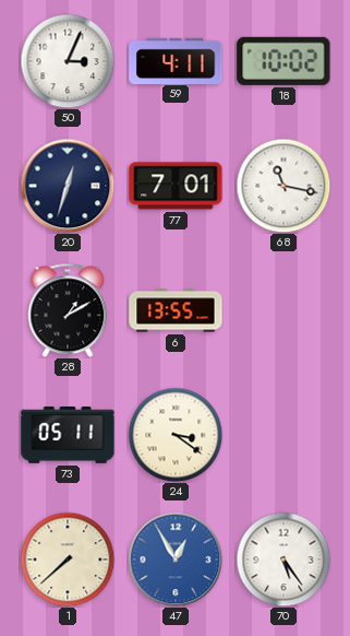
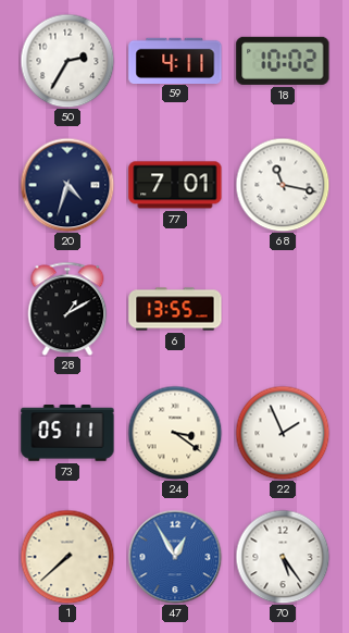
50: 3:04 -> 2:35
20: 12:33 -> 4:33
22: none -> 1:56
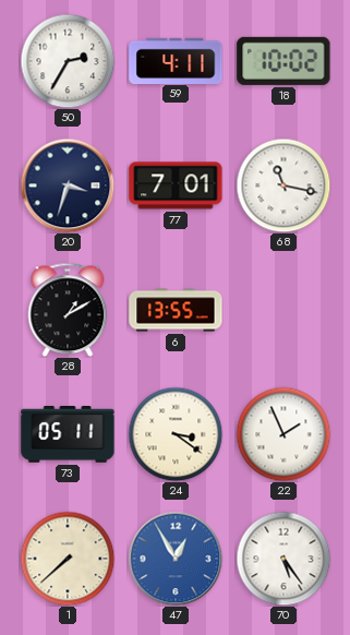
20: 4:33 -> 3:33
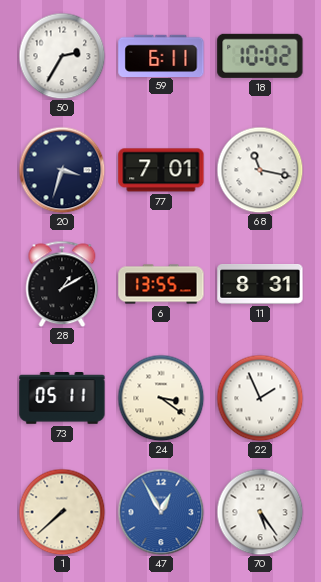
59: 4:11 -> 6:11
11: none -> 8:31
